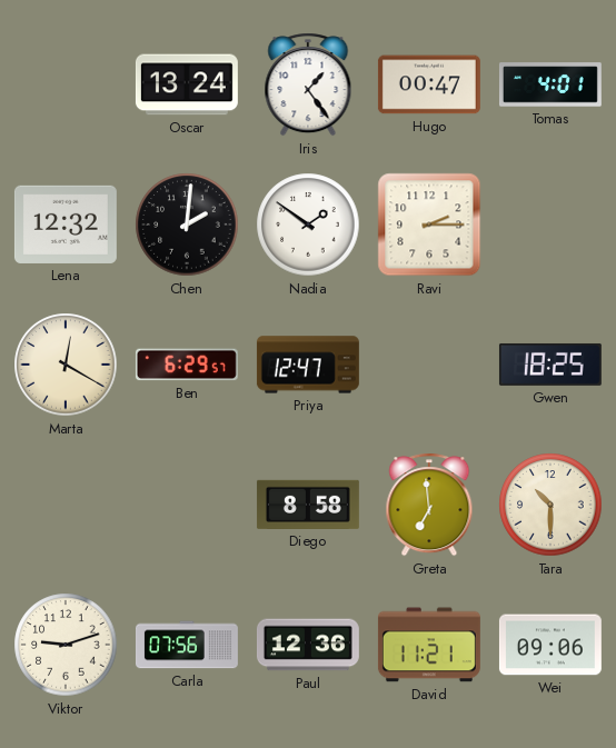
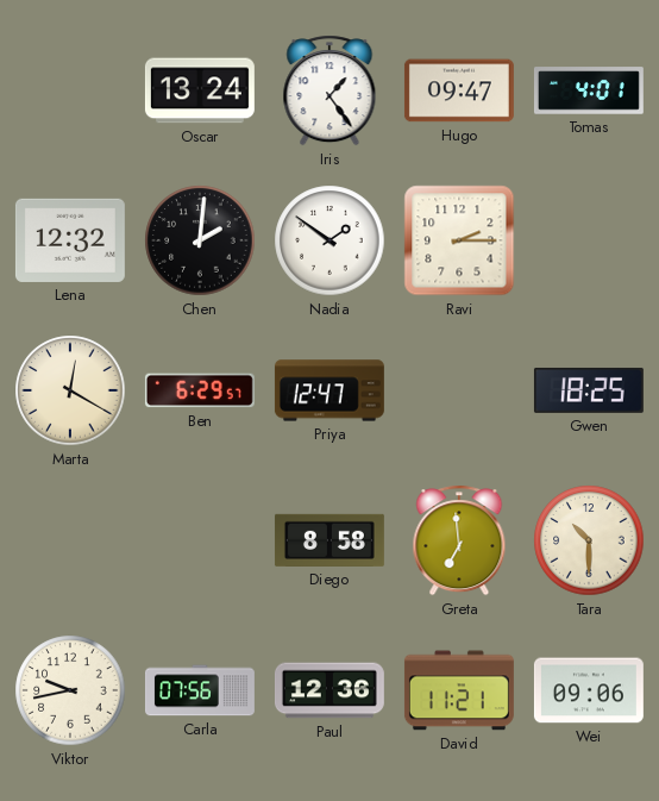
Hugo: 00:47 -> 09:47
Viktor: 9:12 -> 9:43
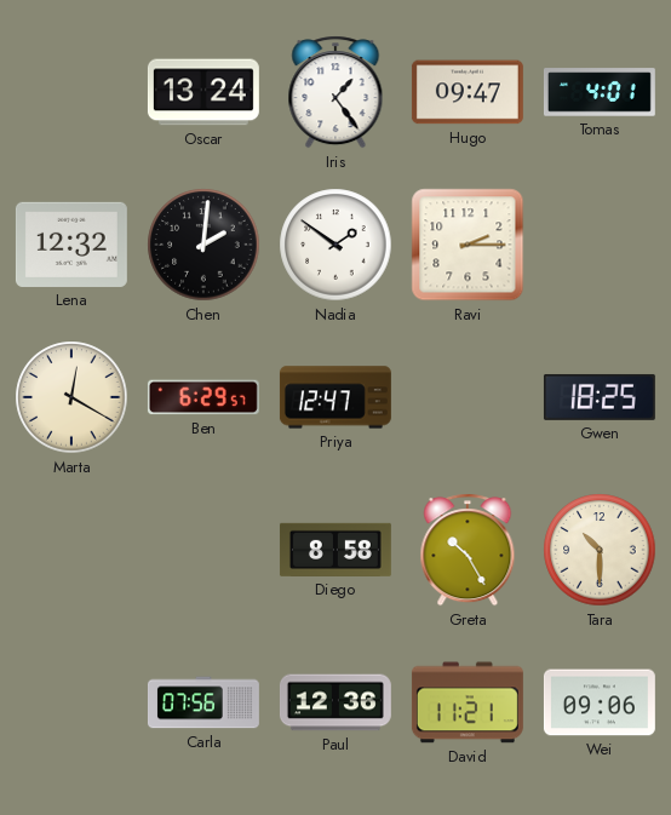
Greta: 6:59 -> 10:25
Viktor: 9:43 -> none
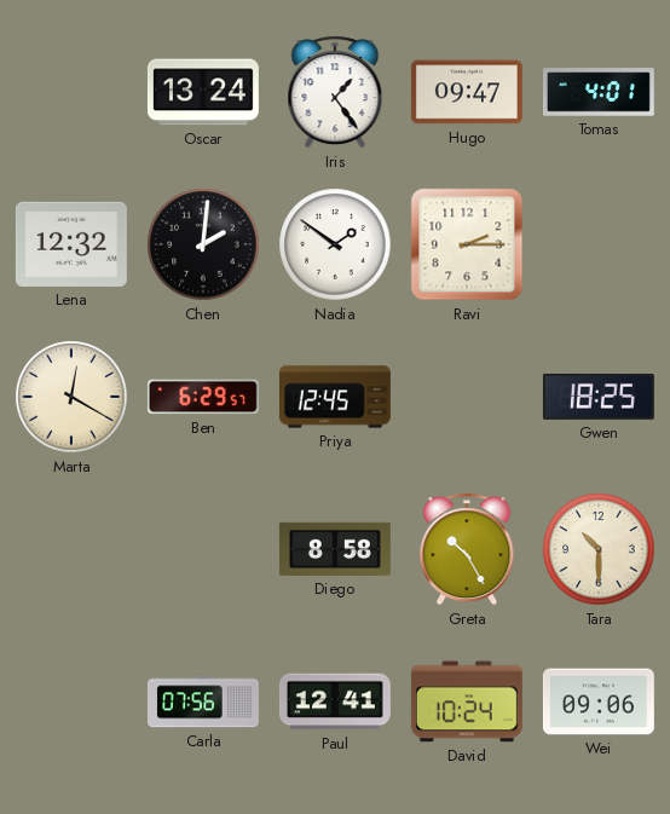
Priya: 12:47 -> 12:45
Paul: 12:36 -> 12:41
David: 11:21 -> 10:24
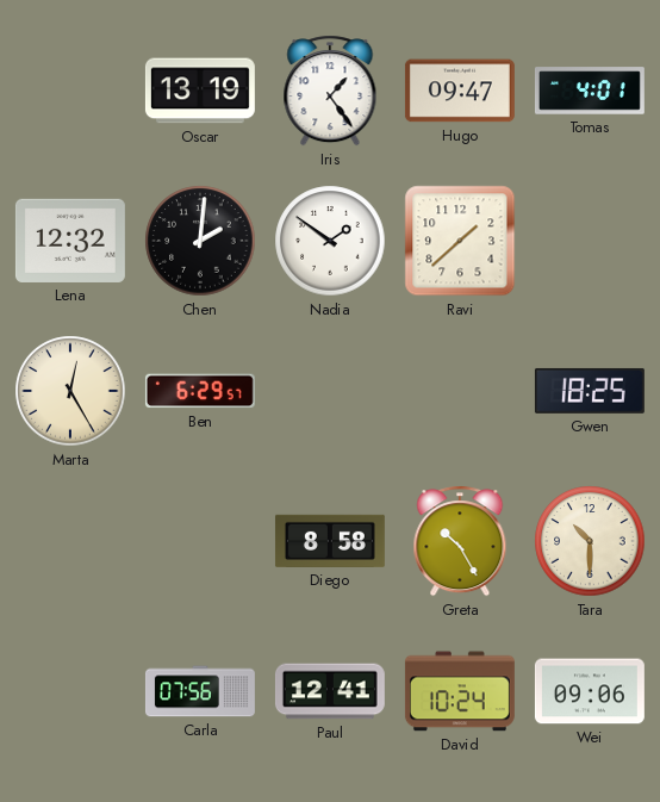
Oscar: 13:24 -> 13:19
Ravi: 2:15 -> 1:38
Marta: 12:20 -> 12:25
Priya: 12:45 -> none
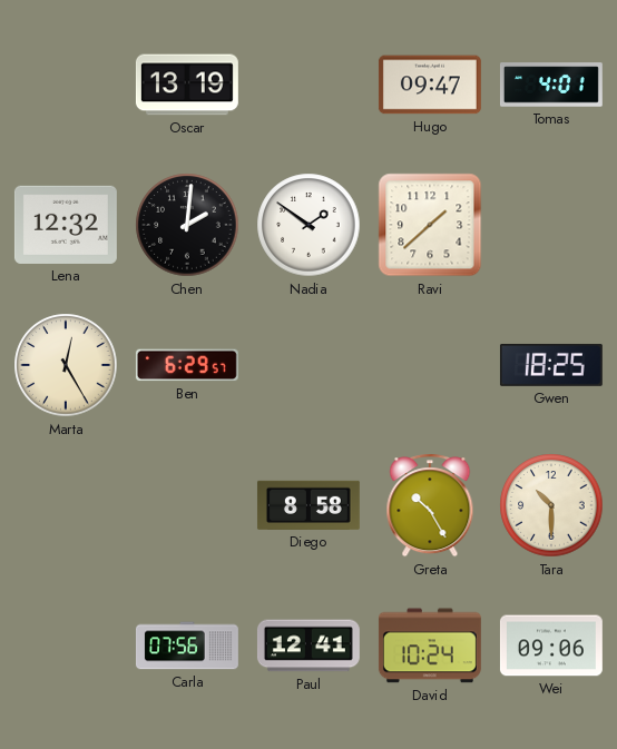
Iris: 1:24 -> none
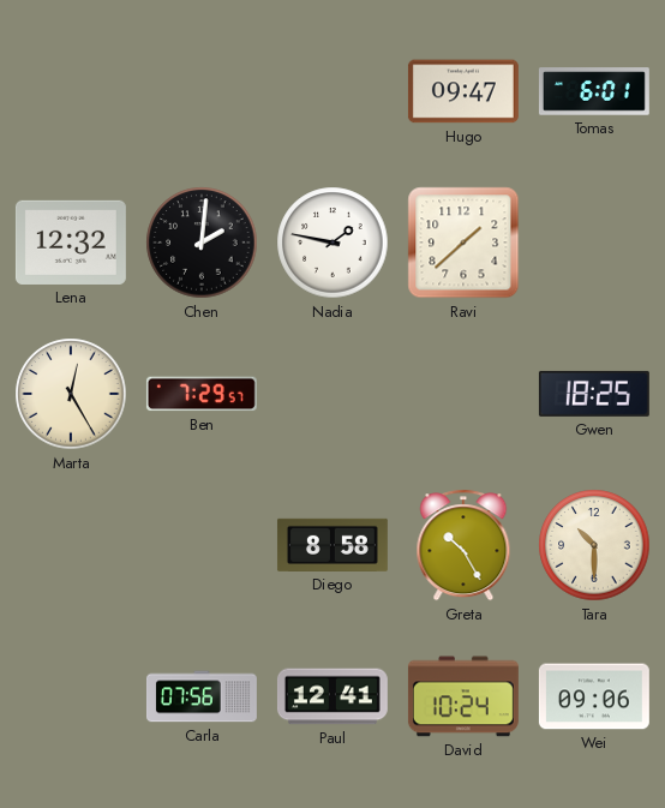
Oscar: 13:19 -> none
Tomas: 4:01 -> 6:01
Nadia: 1:51 -> 1:47
Ben: 6:29 -> 7:29
